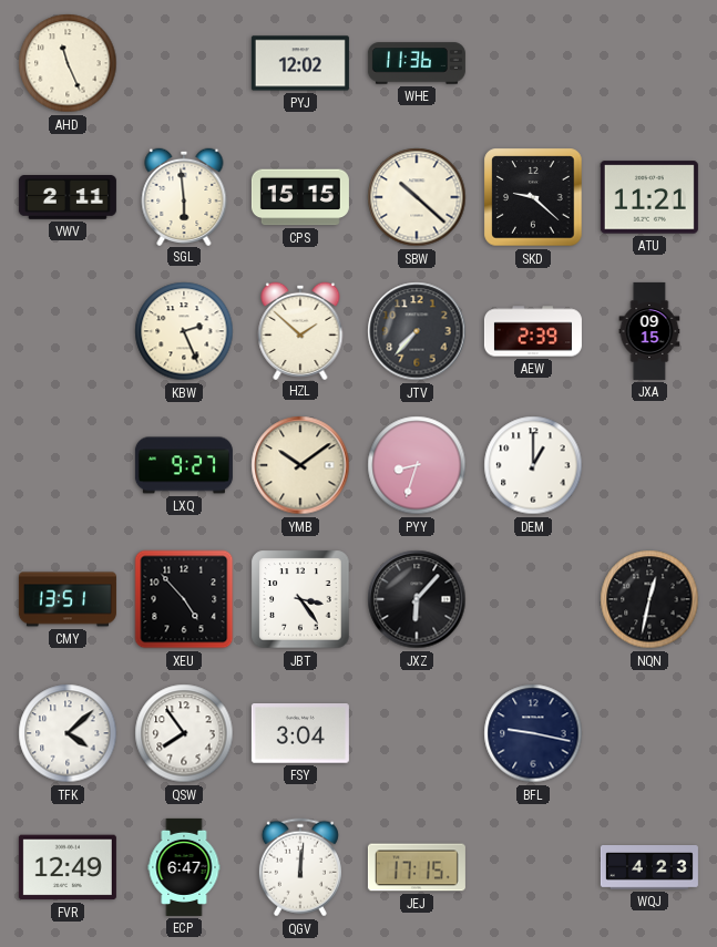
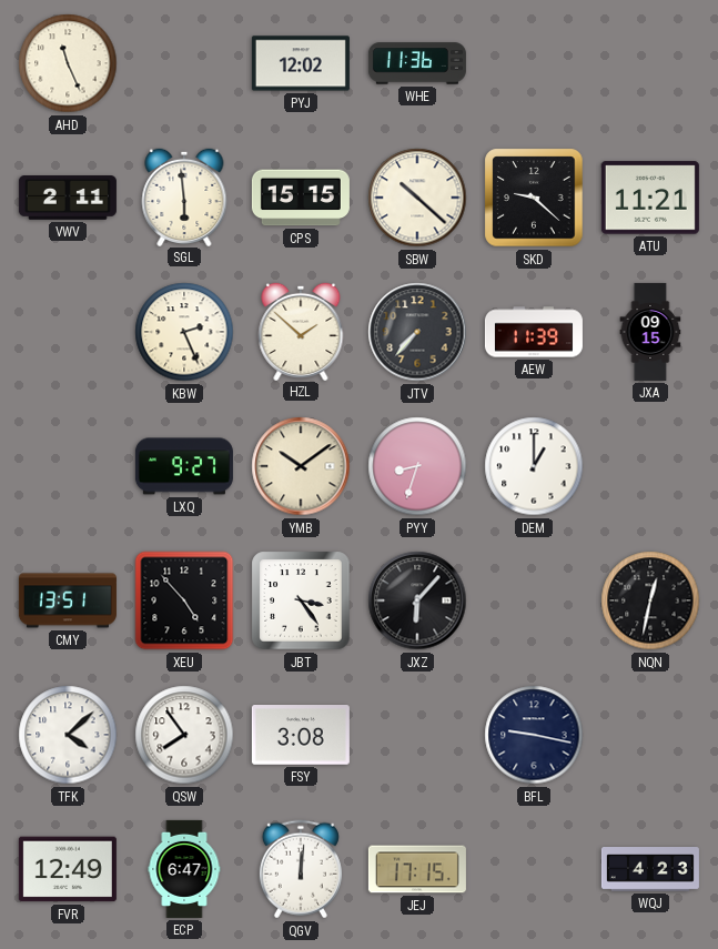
AEW: 2:39 -> 11:39
FSY: 3:04 -> 3:08
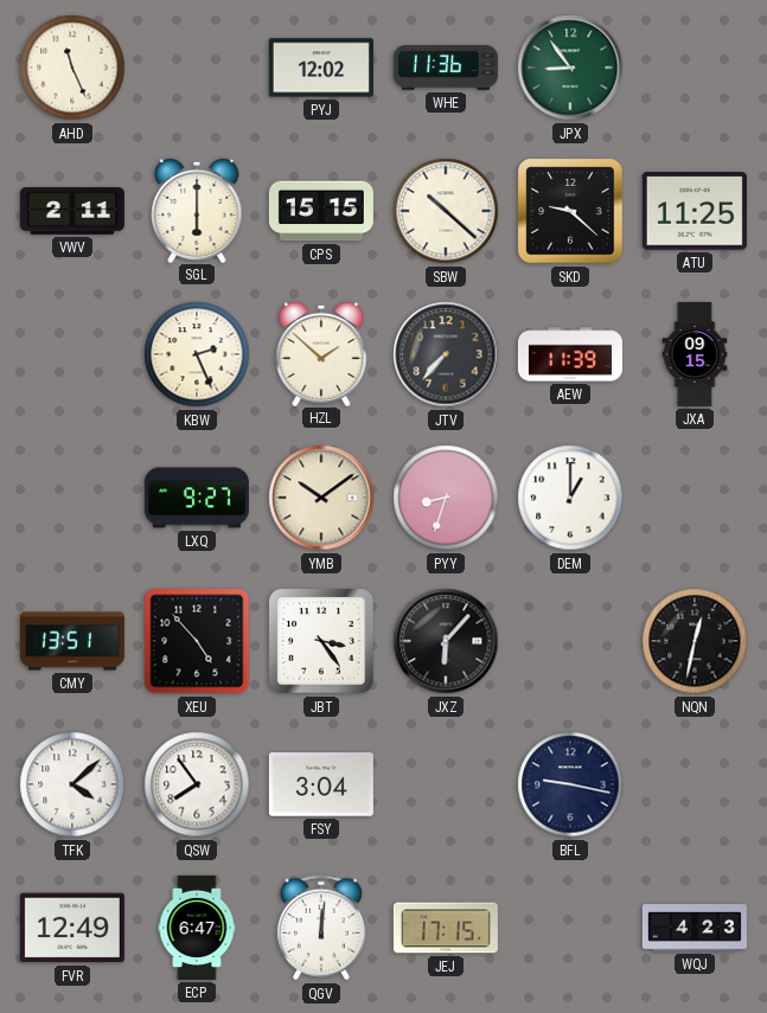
JPX: none -> 8:54
SGL: 5:59 -> 6:00
ATU: 11:21 -> 11:25
FSY: 3:08 -> 3:04
